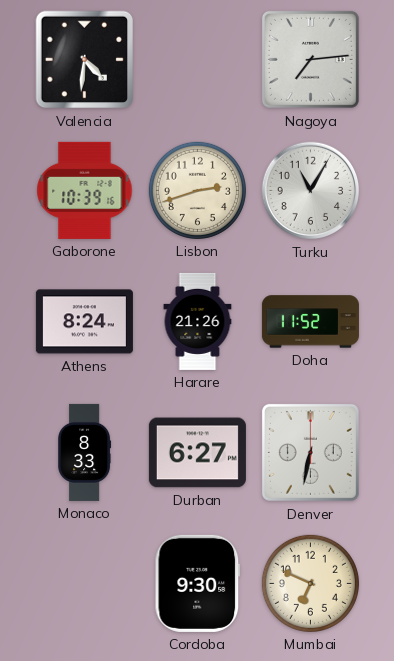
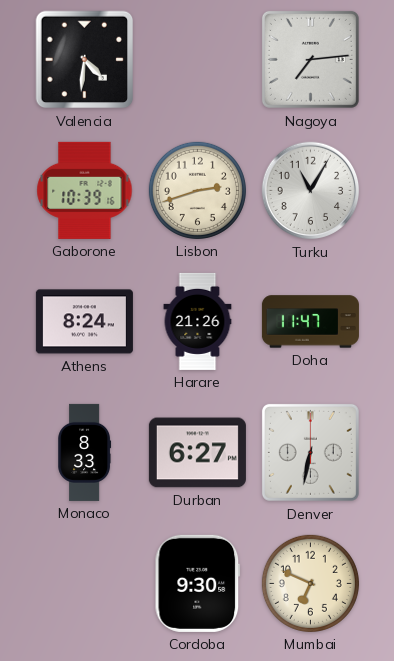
Doha: 11:52 -> 11:47
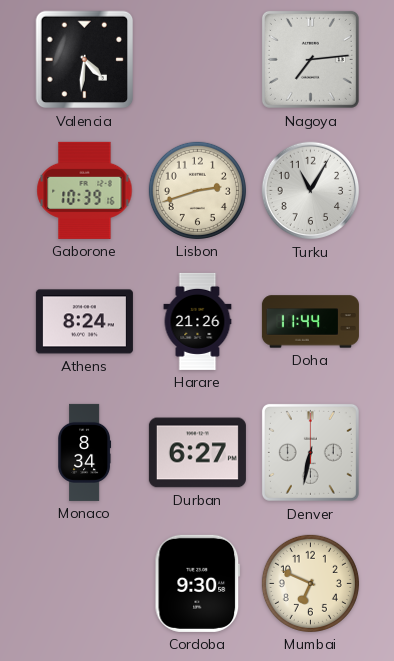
Doha: 11:47 -> 11:44
Monaco: 8:33 -> 8:34
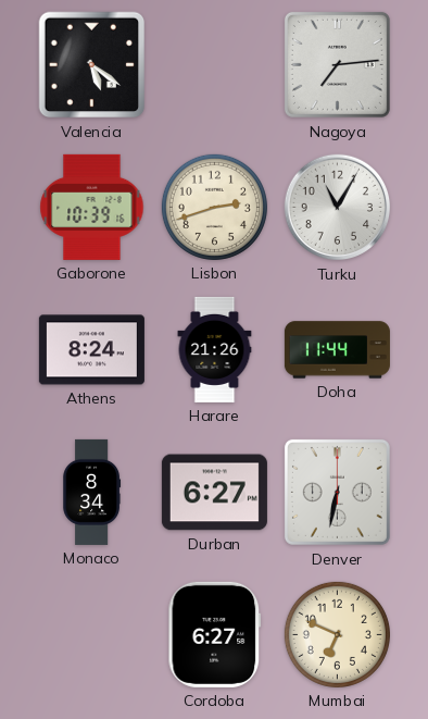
Valencia: 4:31 -> 5:21
Cordoba: 9:30 -> 6:27
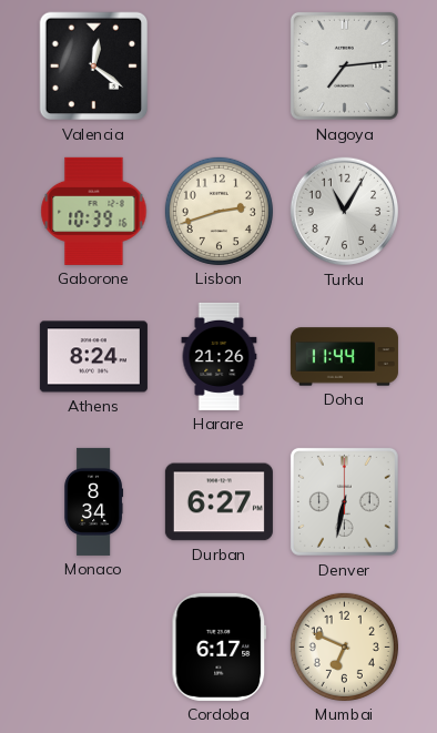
Valencia: 5:21 -> 12:21
Cordoba: 6:27 -> 6:17
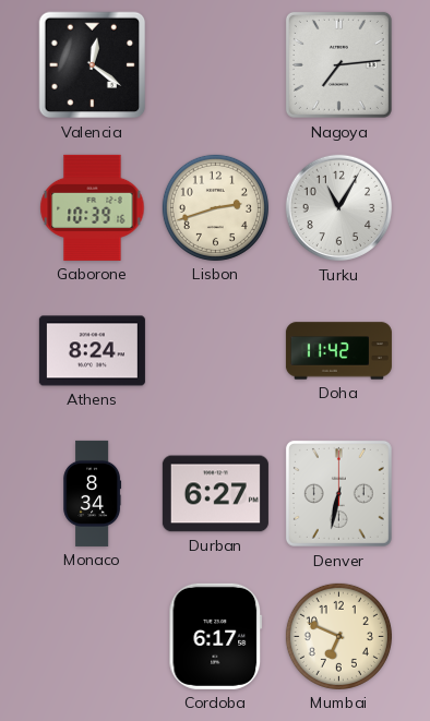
Harare: 21:26 -> none
Doha: 11:44 -> 11:42
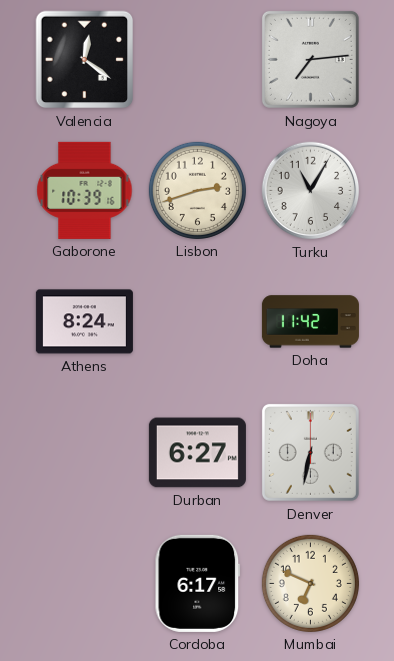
Monaco: 8:34 -> none
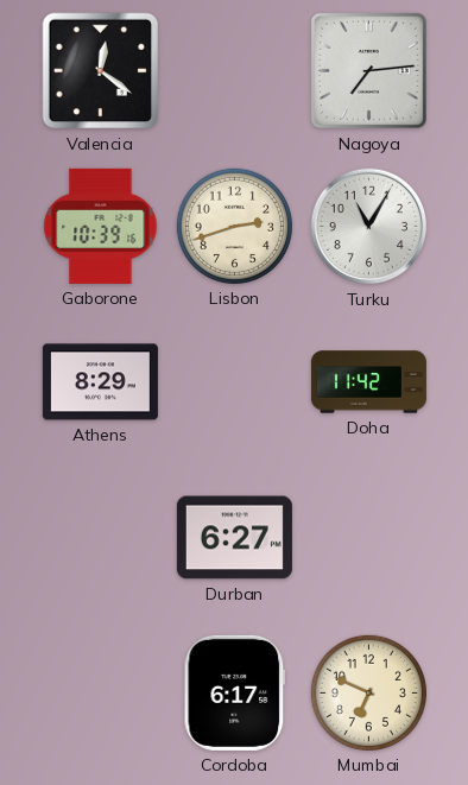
Athens: 8:24 -> 8:29
Denver: 6:32 -> none
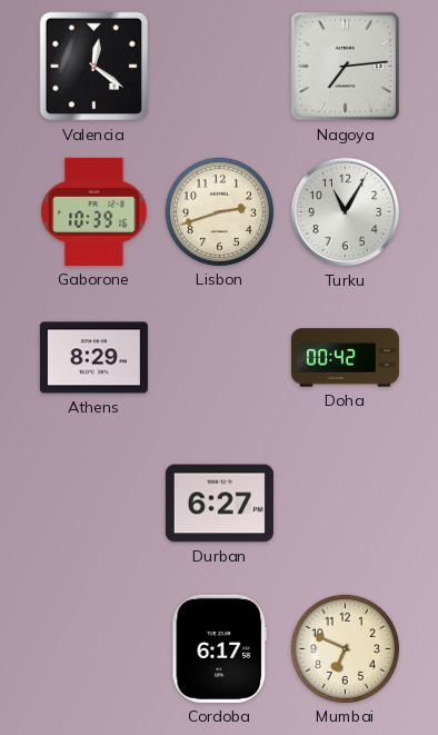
Doha: 11:42 -> 00:42
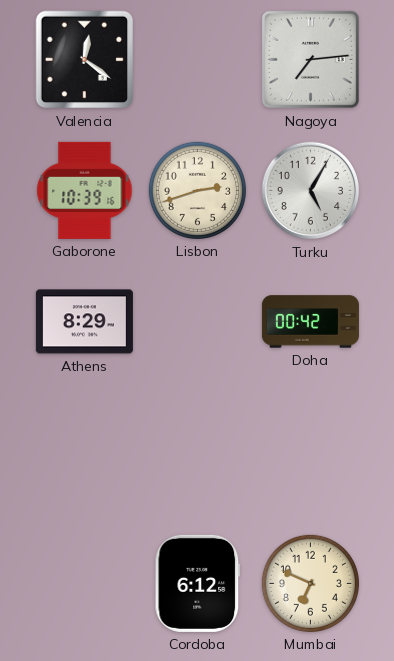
Turku: 11:05 -> 5:05
Durban: 6:27 -> none
Cordoba: 6:17 -> 6:12
